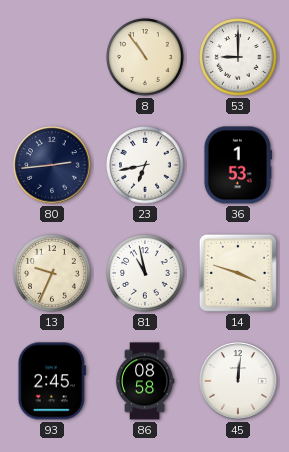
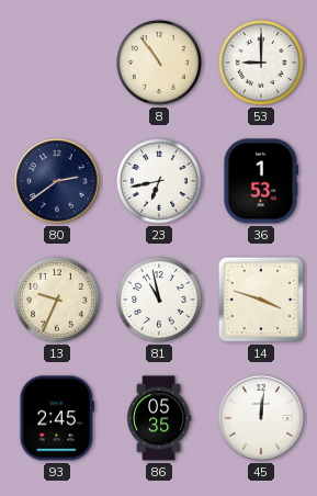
80: 2:44 -> 2:39
86: 08:58 -> 05:35
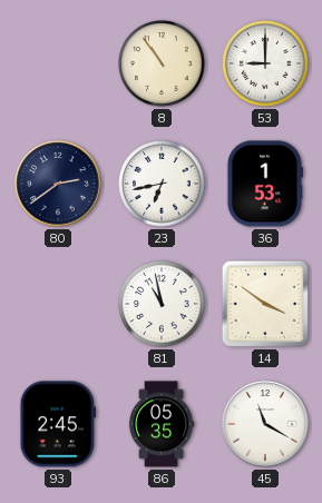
13: 9:34 -> none
14: 3:48 -> 3:51
45: 12:01 -> 11:20
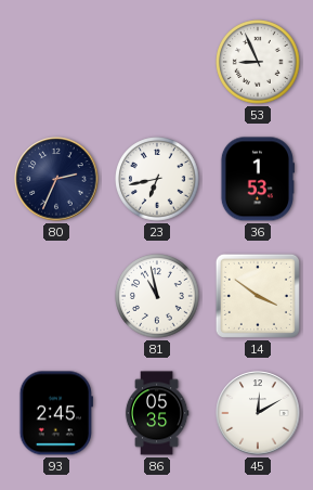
8: 10:54 -> none
53: 9:00 -> 8:56
80: 2:39 -> 2:34
45: 11:20 -> 12:10
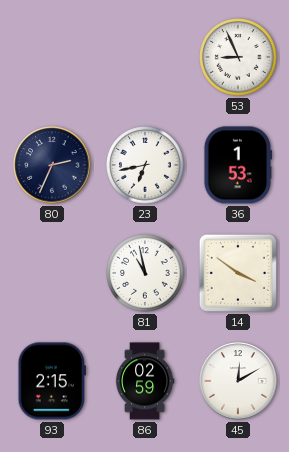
93: 2:45 -> 2:15
86: 05:35 -> 02:59
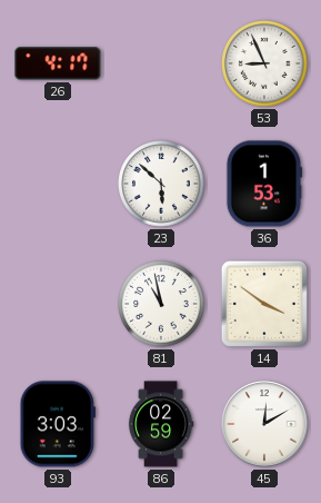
26: none -> 4:17
80: 2:34 -> none
23: 6:43 -> 5:52
93: 2:15 -> 3:03
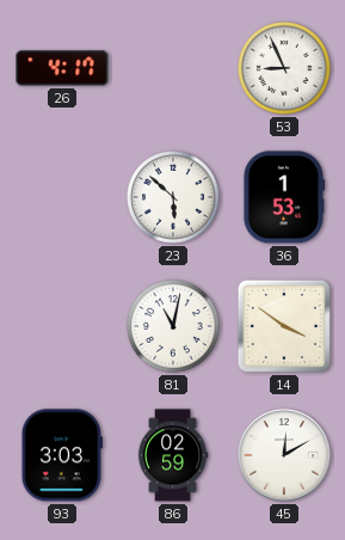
81: 10:58 -> 11:02
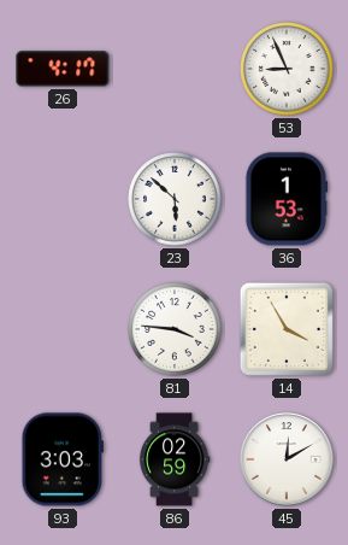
81: 11:02 -> 3:46
14: 3:51 -> 3:55
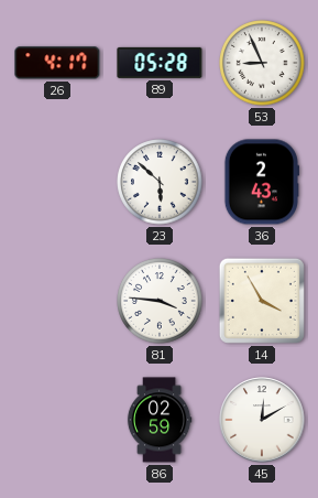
89: none -> 05:28
36: 1:53 -> 2:43
93: 3:03 -> none
